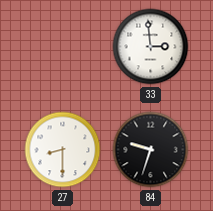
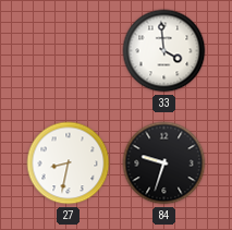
33: 2:59 -> 3:59
27: 8:30 -> 8:32
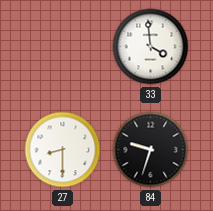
27: 8:32 -> 8:30
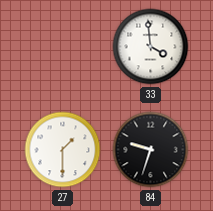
27: 8:30 -> 1:30
